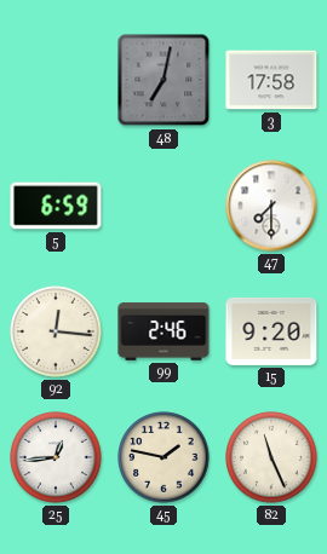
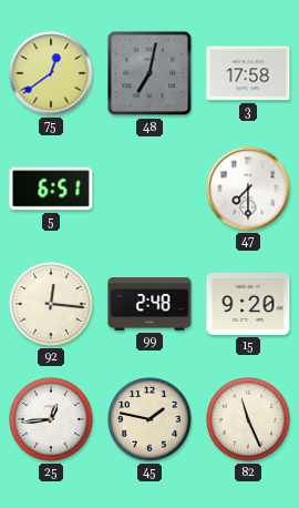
75: none -> 12:39
5: 6:59 -> 6:51
99: 2:46 -> 2:48
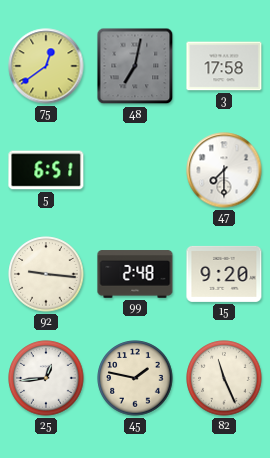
92: 12:16 -> 9:16
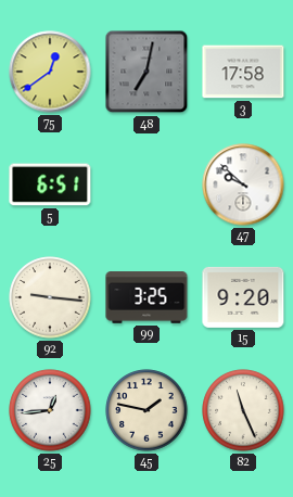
47: 7:30 -> 9:52
99: 2:48 -> 3:25
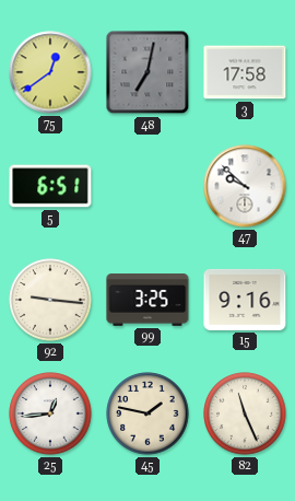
15: 9:20 -> 9:16
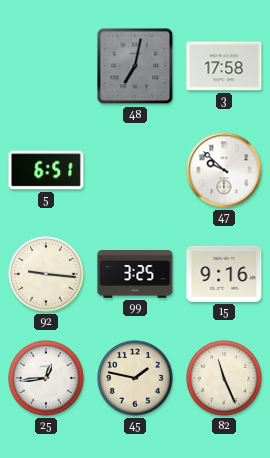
75: 12:39 -> none
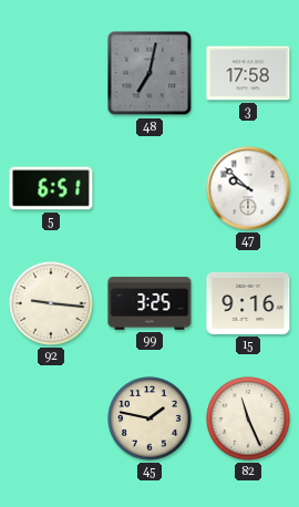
25: 12:44 -> none
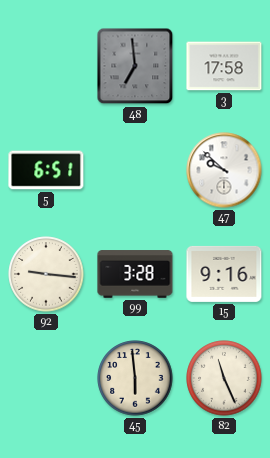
48: 7:02 -> 6:59
99: 3:25 -> 3:28
45: 1:47 -> 5:59
